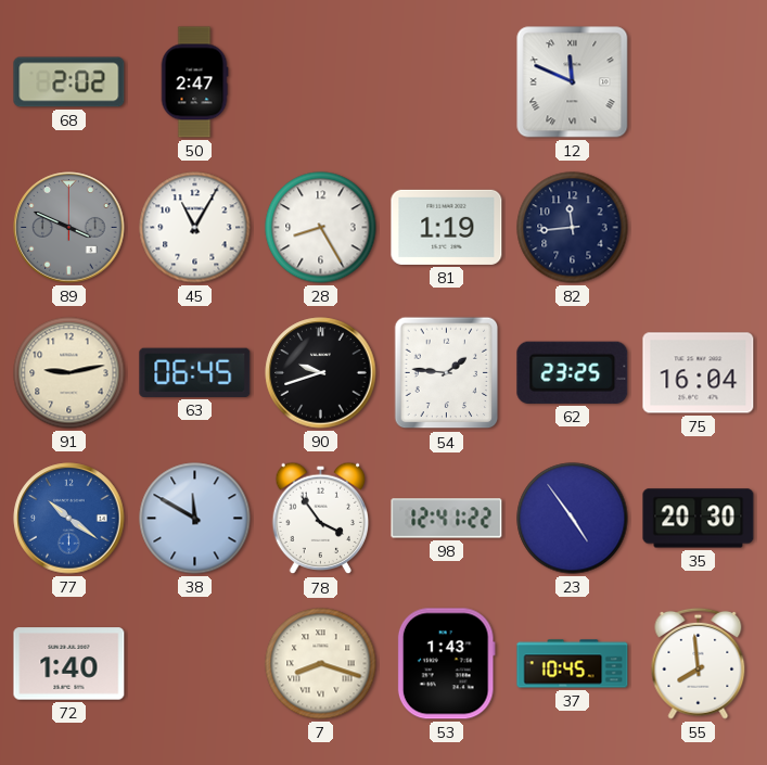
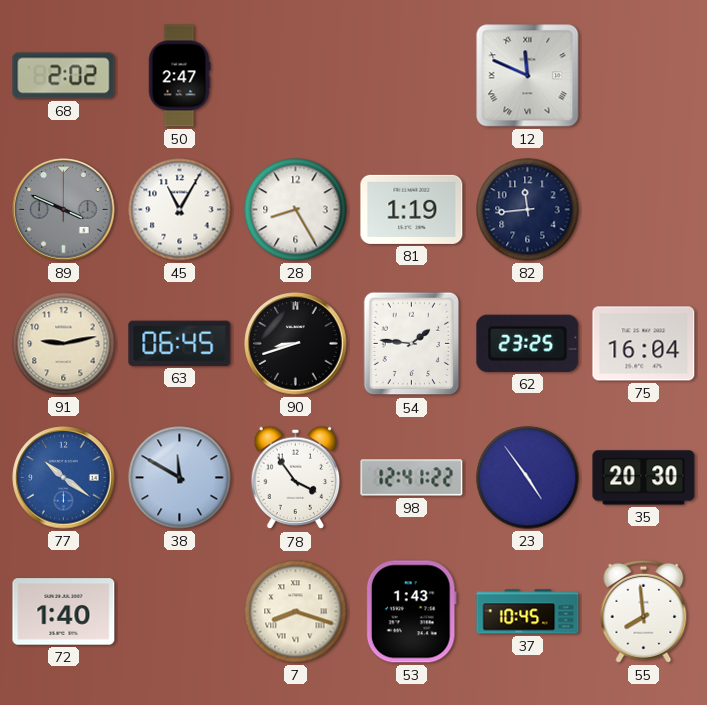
90: 9:42 -> 8:42
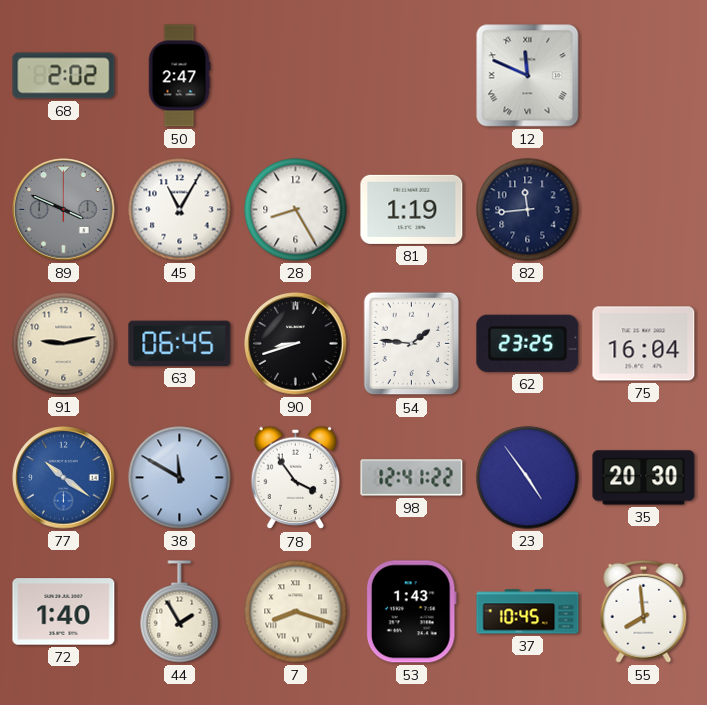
44: none -> 1:55
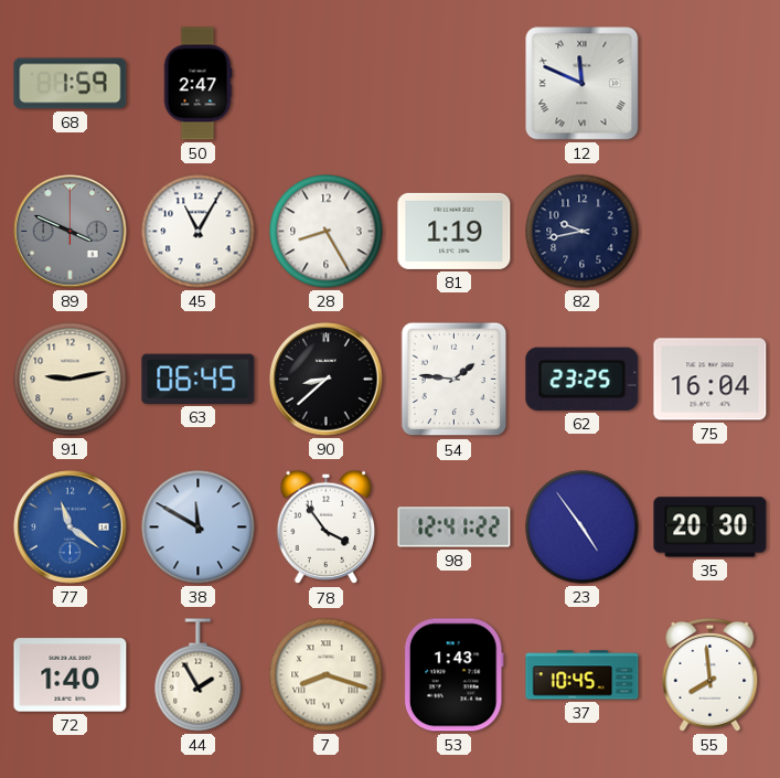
68: 2:02 -> 1:59
82: 11:44 -> 9:43
90: 8:42 -> 8:38
77: 10:21 -> 11:21
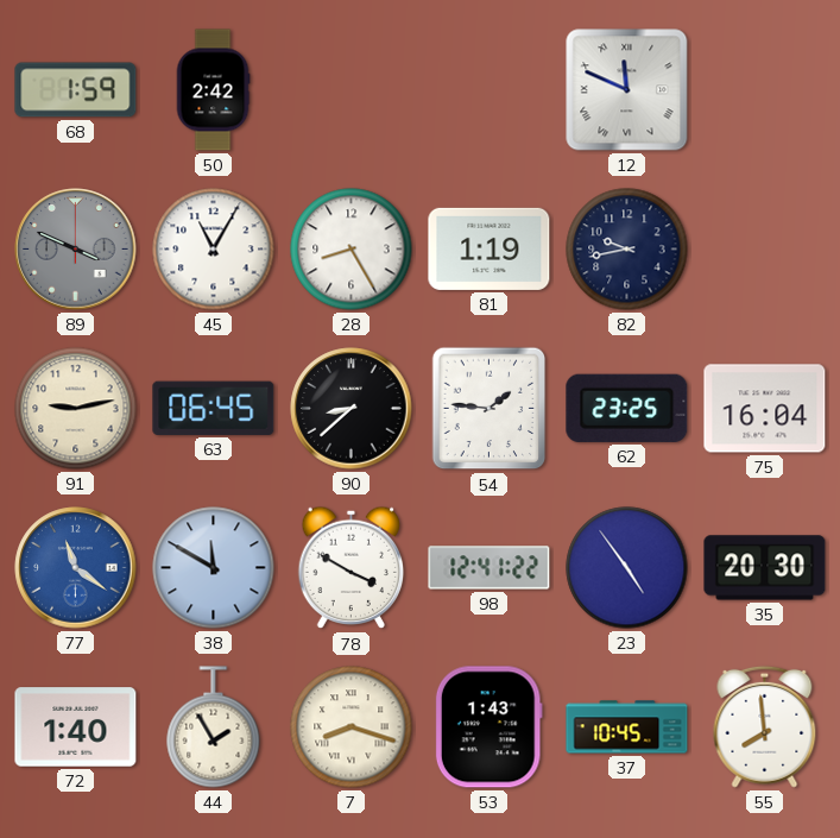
50: 2:47 -> 2:42
78: 3:54 -> 3:50
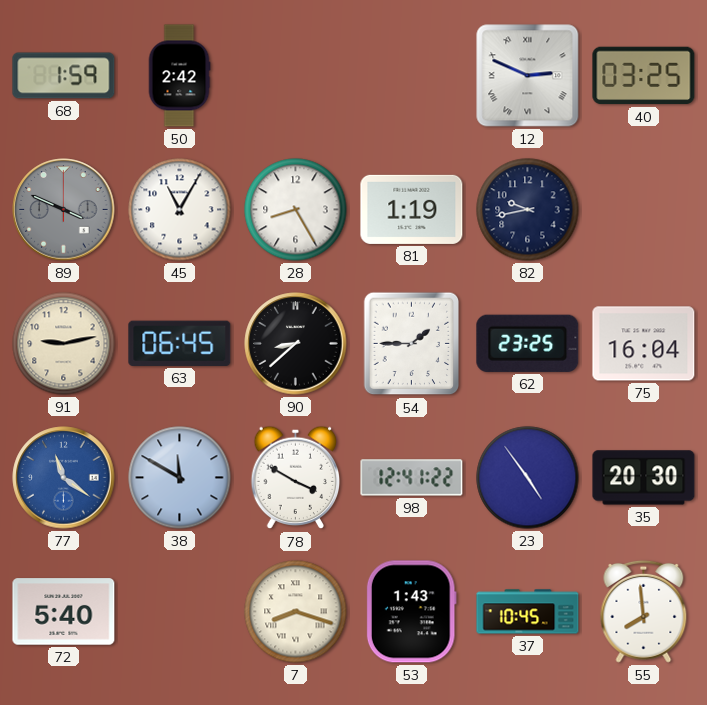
12: 11:49 -> 2:49
40: none -> 03:25
54: 1:46 -> 1:45
72: 1:40 -> 5:40
44: 1:55 -> none
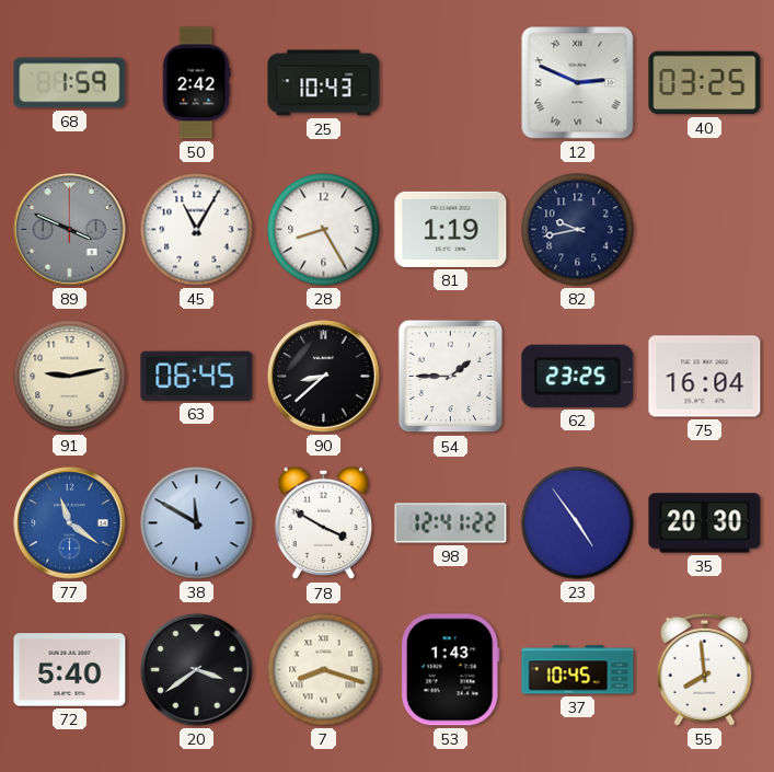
25: none -> 10:43
20: none -> 3:39
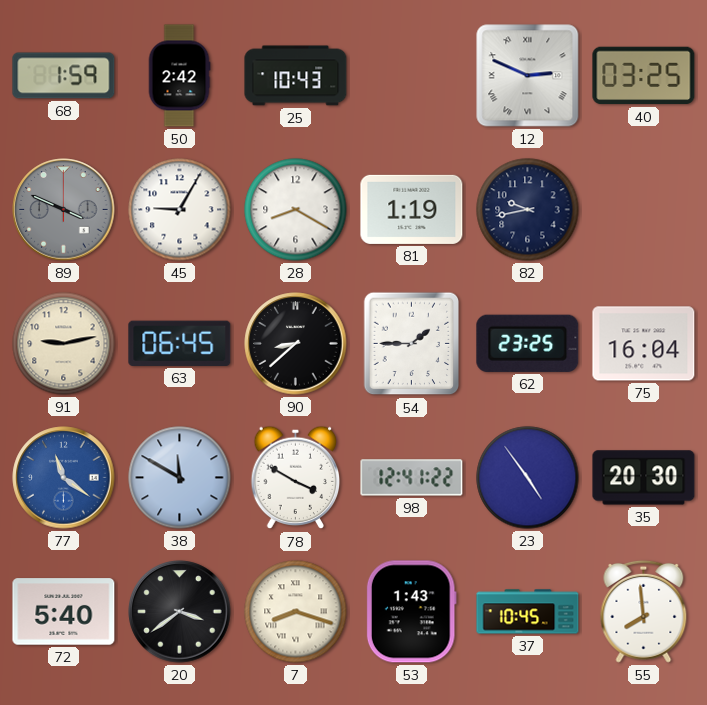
45: 11:05 -> 9:05
28: 8:25 -> 8:20
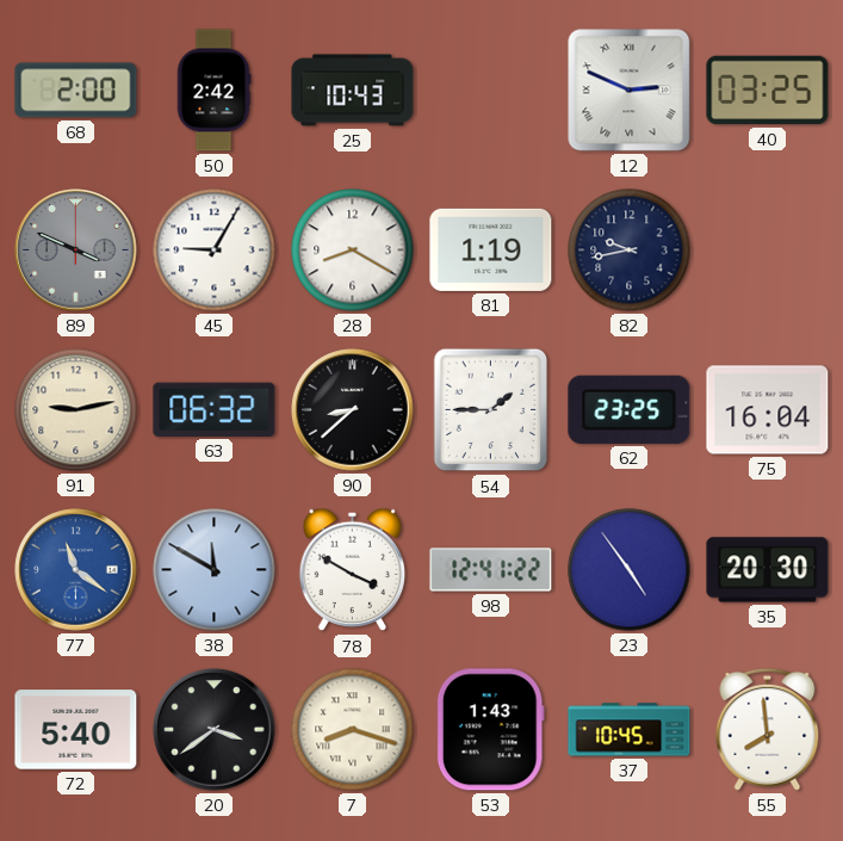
68: 1:59 -> 2:00
63: 06:45 -> 06:32
